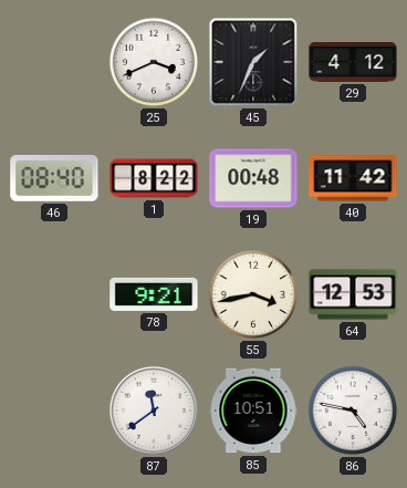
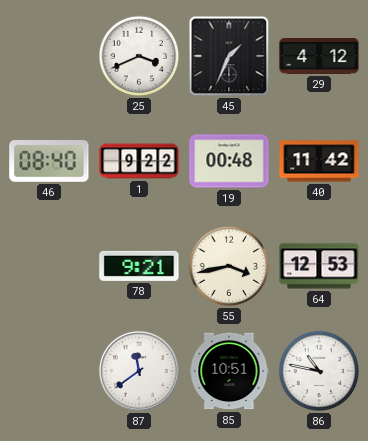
1: 8:22 -> 9:22
86: 4:47 -> 10:47
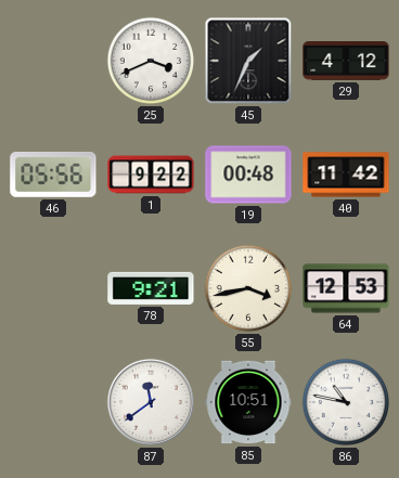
46: 08:40 -> 05:56
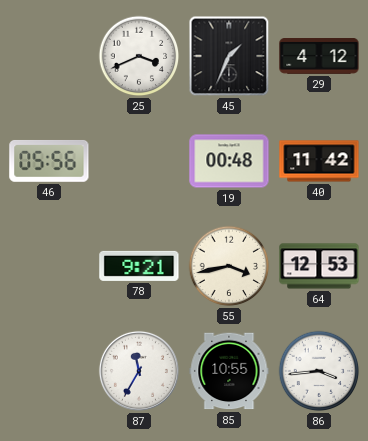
1: 9:22 -> none
87: 11:39 -> 11:35
85: 10:51 -> 10:55
86: 10:47 -> 3:44
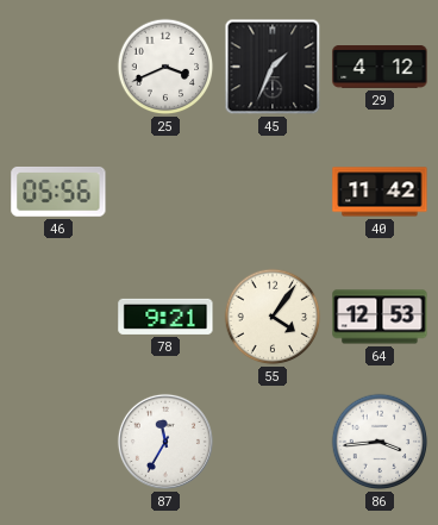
19: 00:48 -> none
55: 3:43 -> 4:06
85: 10:55 -> none
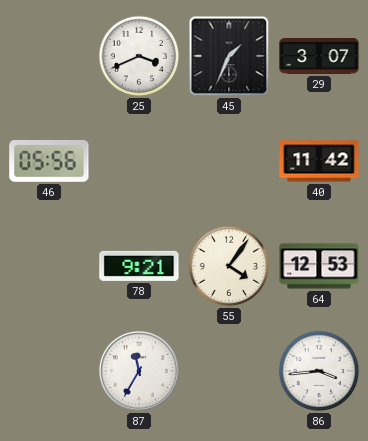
29: 4:12 -> 3:07
